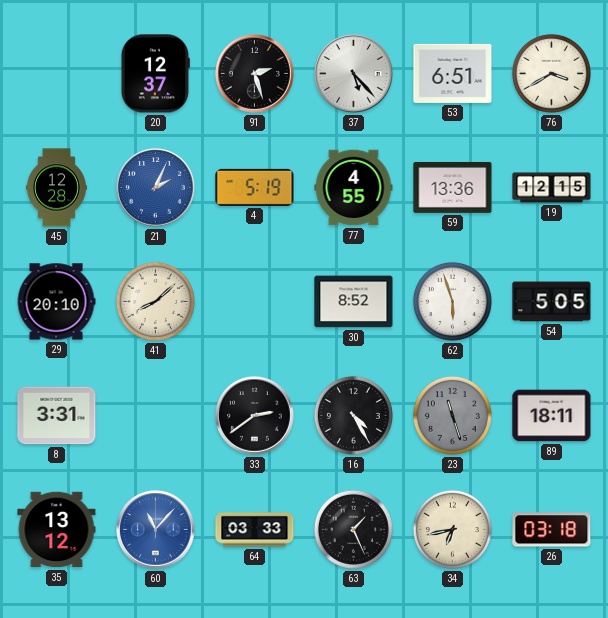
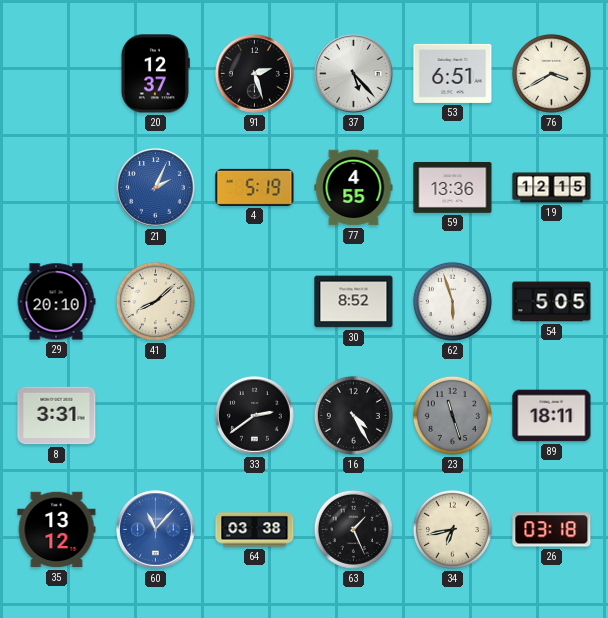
45: 12:28 -> none
64: 03:33 -> 03:38
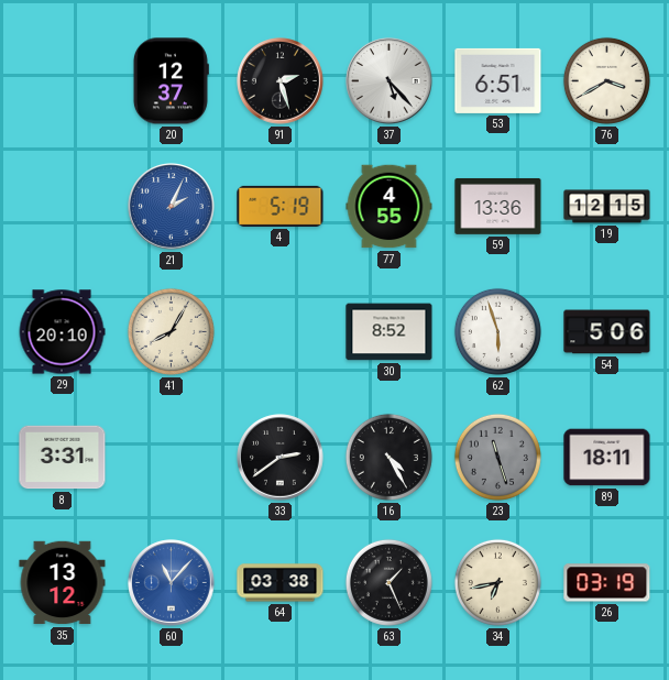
41: 8:08 -> 8:05
54: 5:05 -> 5:06
26: 03:18 -> 03:19
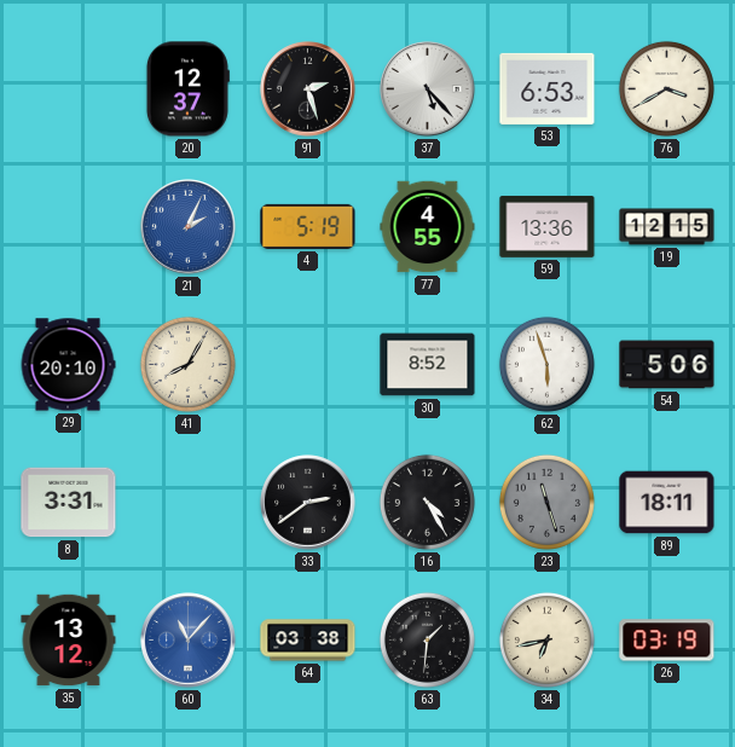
53: 6:51 -> 6:53
63: 1:26 -> 1:31
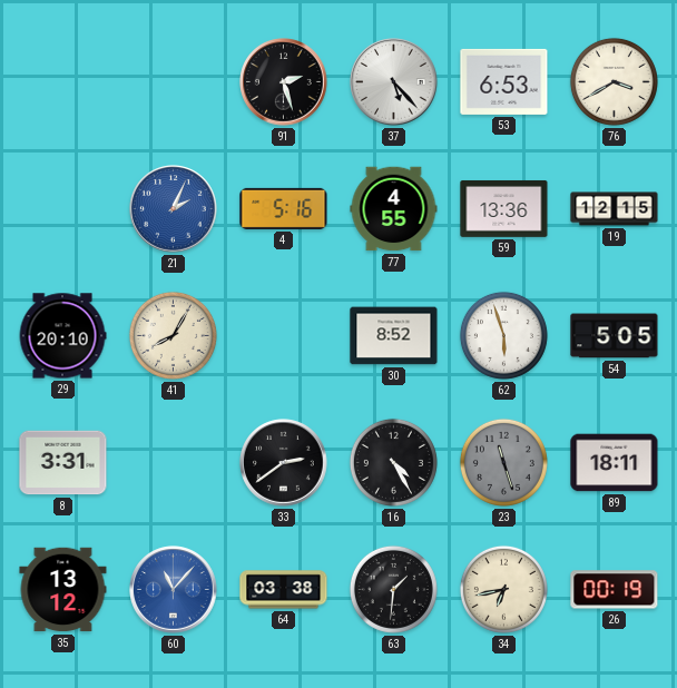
20: 12:37 -> none
4: 5:19 -> 5:16
54: 5:06 -> 5:05
26: 03:19 -> 00:19
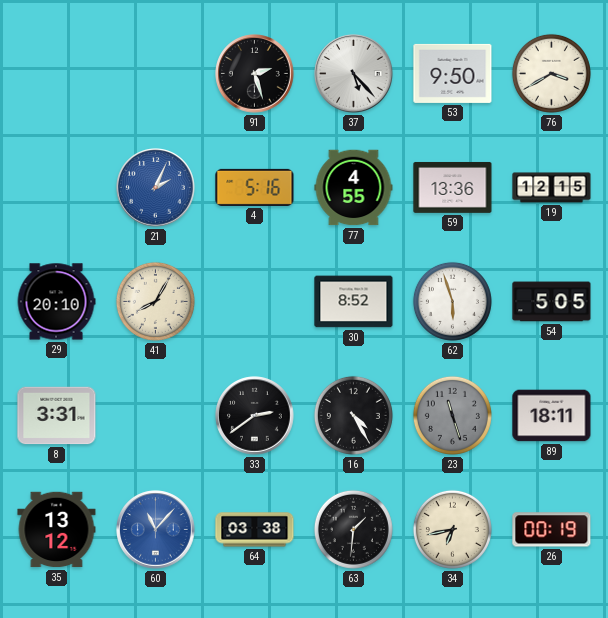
53: 6:53 -> 9:50
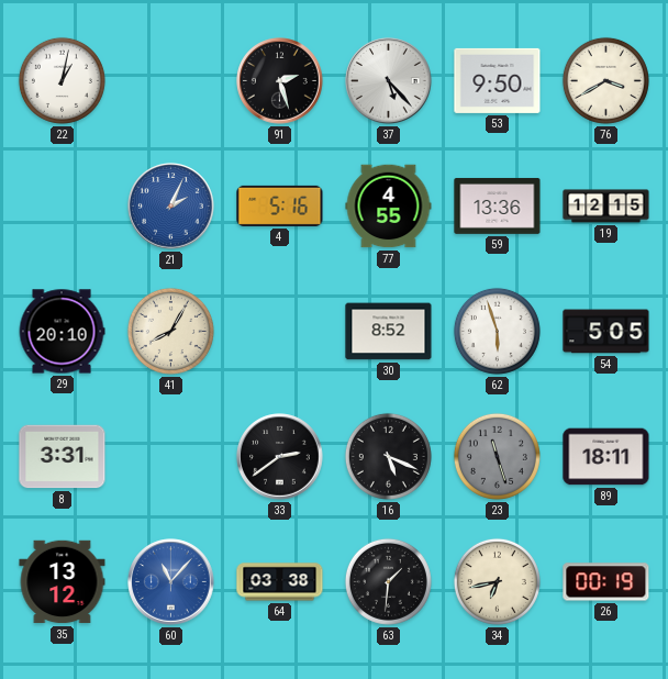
22: none -> 1:02
16: 4:25 -> 5:19
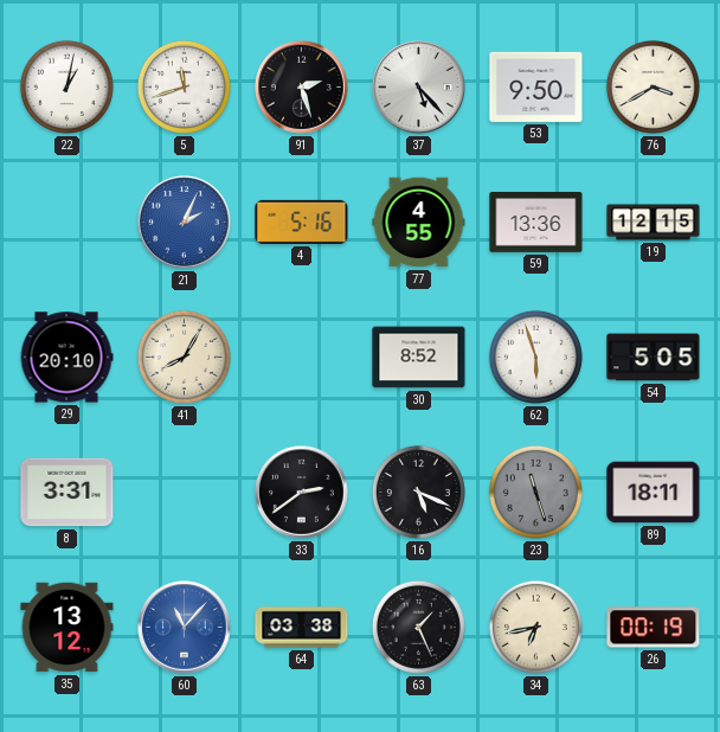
5: none -> 11:42
63: 1:31 -> 1:26
